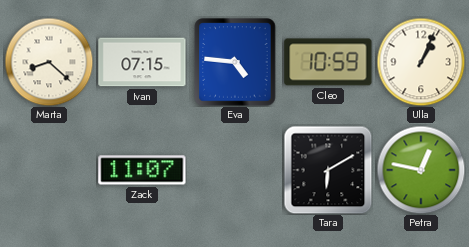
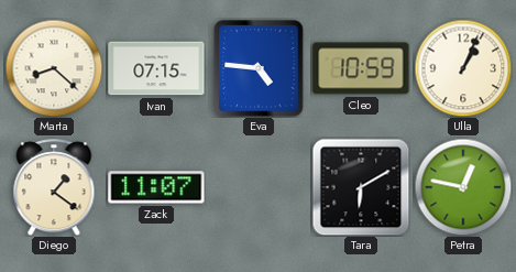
Diego: none -> 1:21
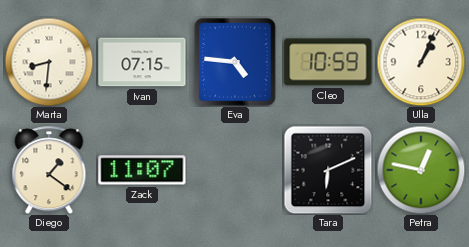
Marta: 8:22 -> 8:31
Tara: 6:10 -> 6:11
